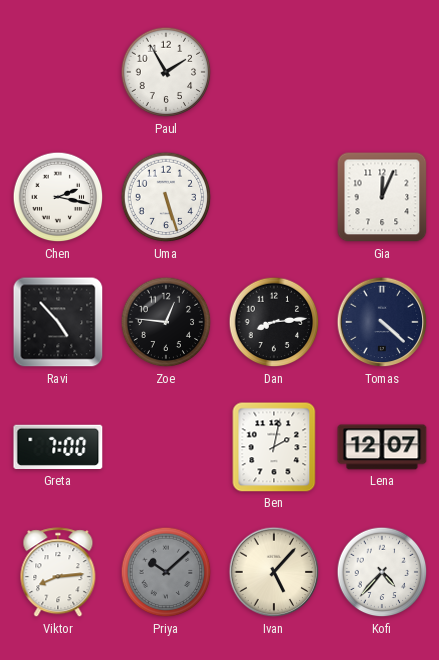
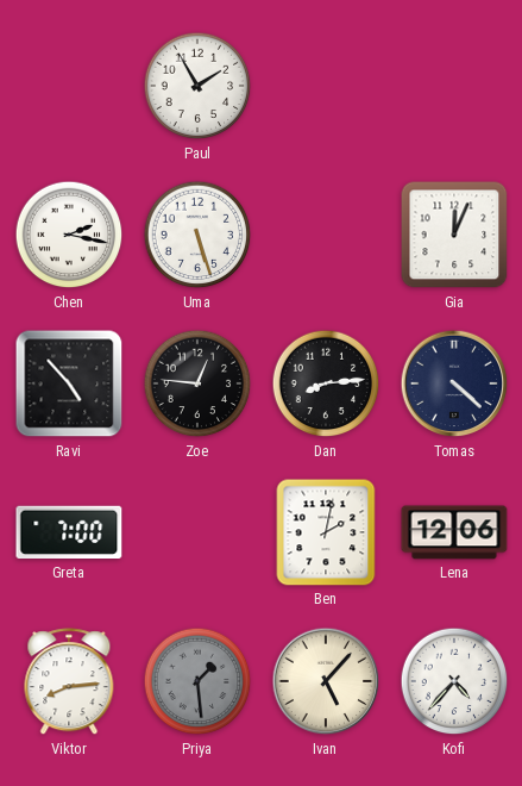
Lena: 12:07 -> 12:06
Priya: 10:08 -> 1:29
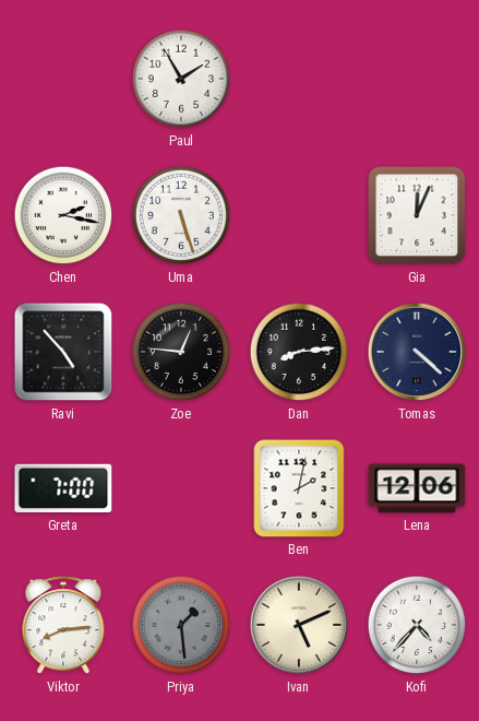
Ivan: 5:07 -> 5:11
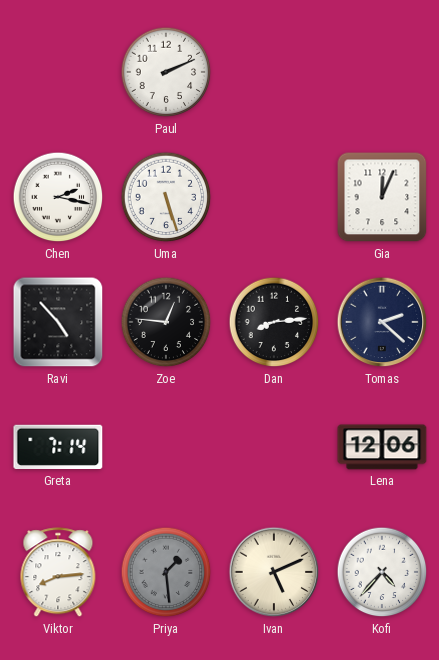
Paul: 1:55 -> 2:11
Tomas: 4:22 -> 2:22
Greta: 7:00 -> 7:14
Ben: 2:02 -> none
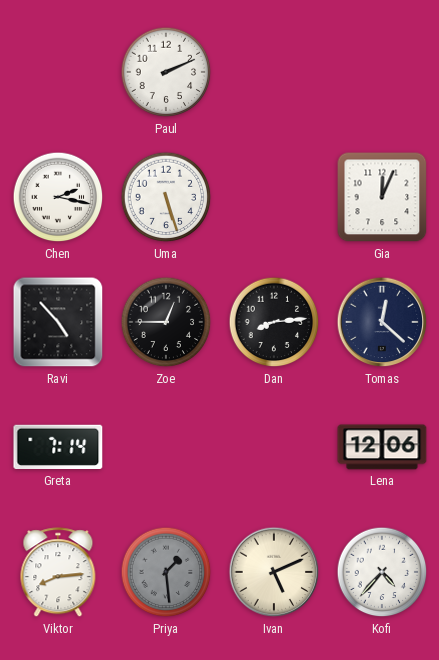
Zoe: 12:46 -> 12:45
Tomas: 2:22 -> 12:22
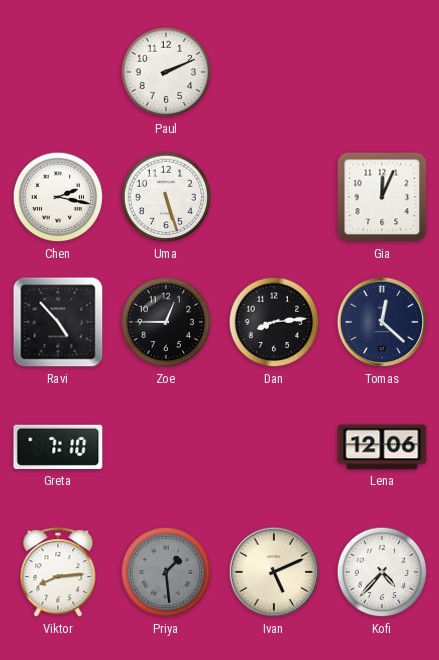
Greta: 7:14 -> 7:10
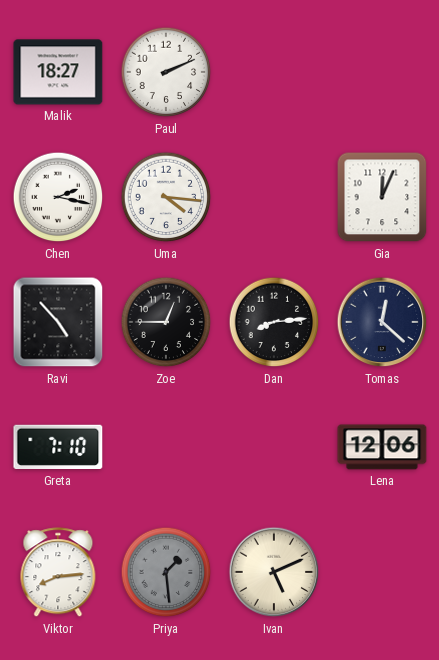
Malik: none -> 18:27
Uma: 5:27 -> 4:16
Kofi: 4:37 -> none
